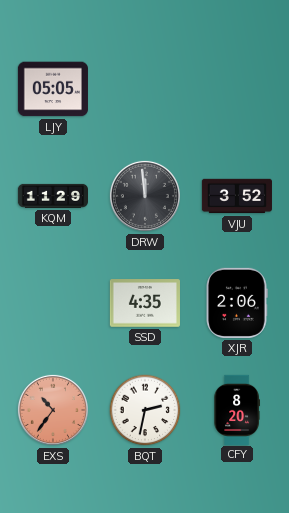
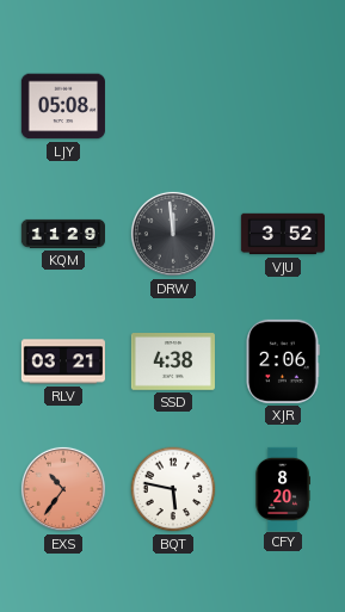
LJY: 05:05 -> 05:08
RLV: none -> 03:21
SSD: 4:35 -> 4:38
BQT: 2:32 -> 5:47
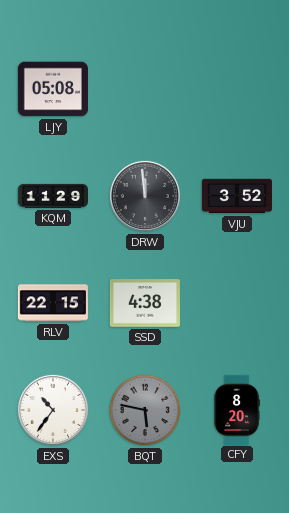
RLV: 03:21 -> 22:15
XJR: 2:06 -> none
EXS dial: salmon -> white
BQT dial: white -> grey
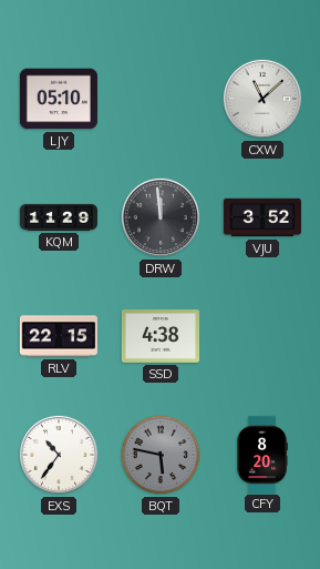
LJY: 05:08 -> 05:10
CXW: none -> 11:08
